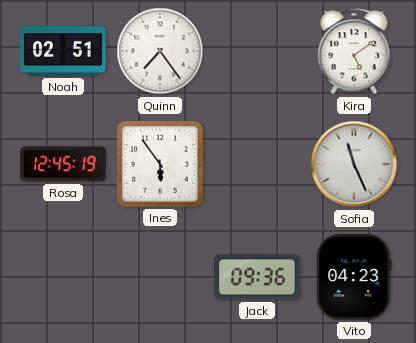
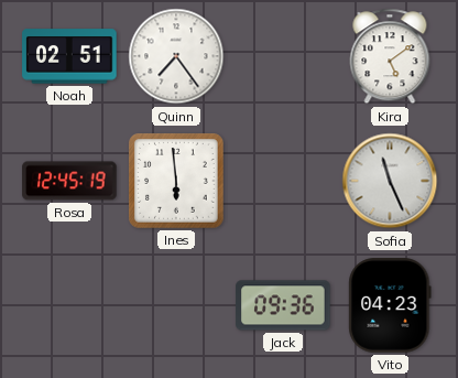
Ines: 5:54 -> 5:59
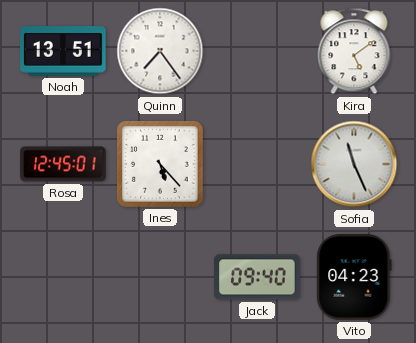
Noah: 02:51 -> 13:51
Rosa: 12:45:19 -> 12:45:01
Ines: 5:59 -> 5:23
Jack: 09:36 -> 09:40
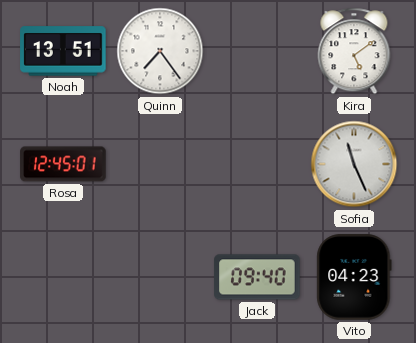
Ines: 5:23 -> none
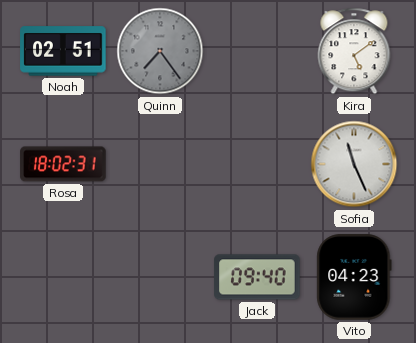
Noah: 13:51 -> 02:51
Quinn dial: white -> grey
Rosa: 12:45 -> 18:02
